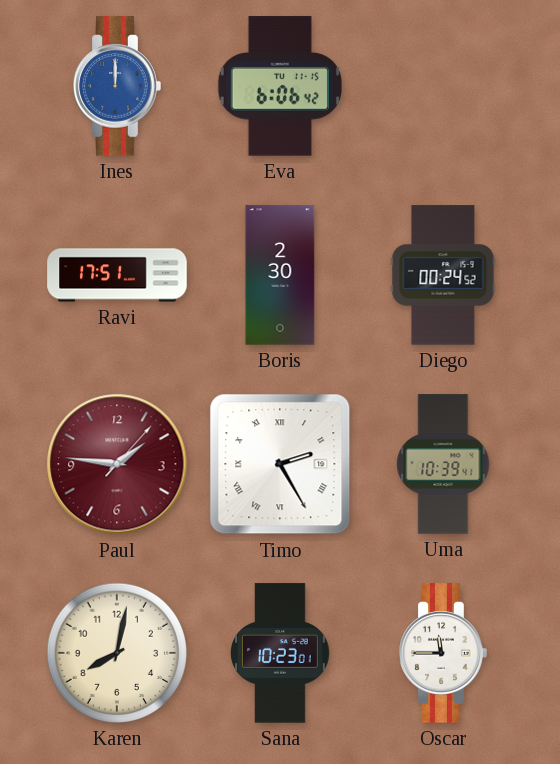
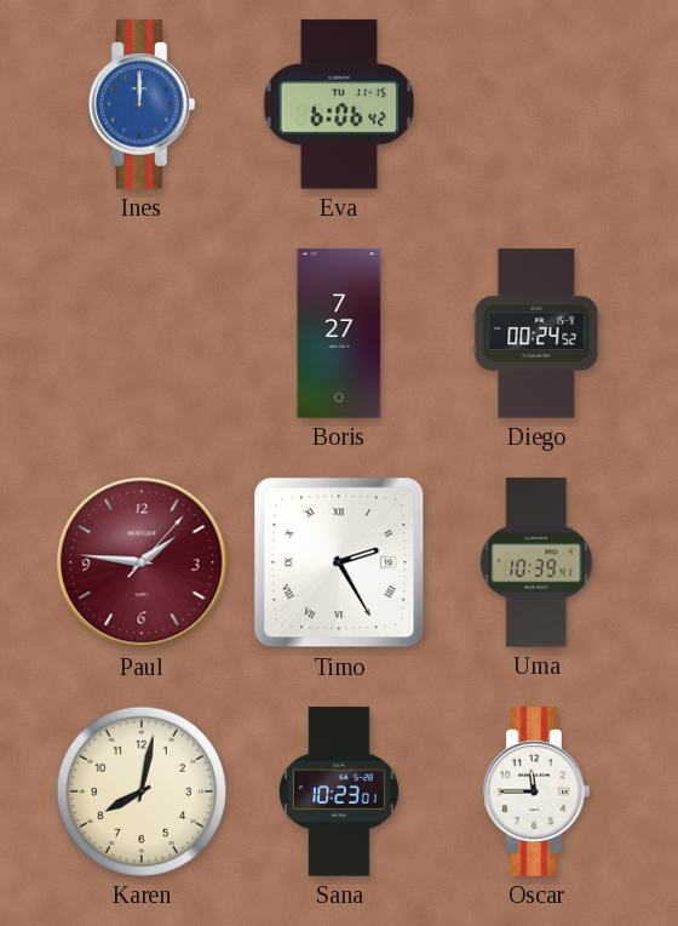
Ravi: 17:51 -> none
Boris: 2:30 -> 7:27
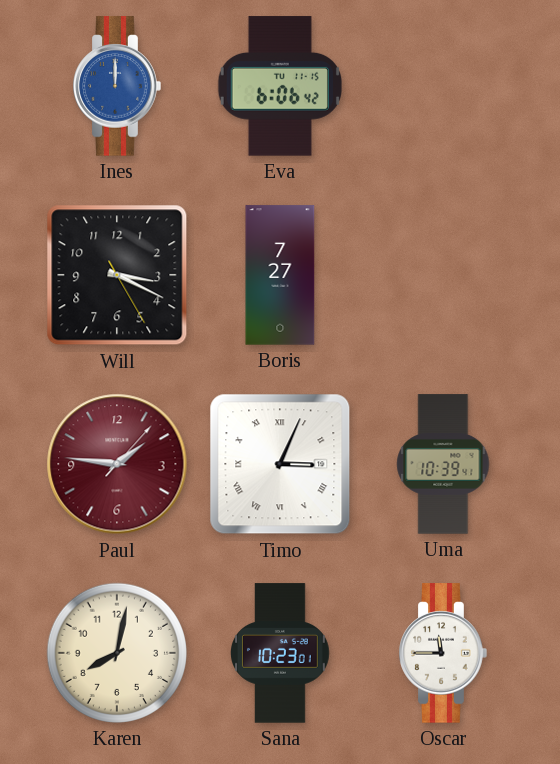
Will: none -> 3:19
Diego: 00:24 -> none
Timo: 2:25 -> 3:04
